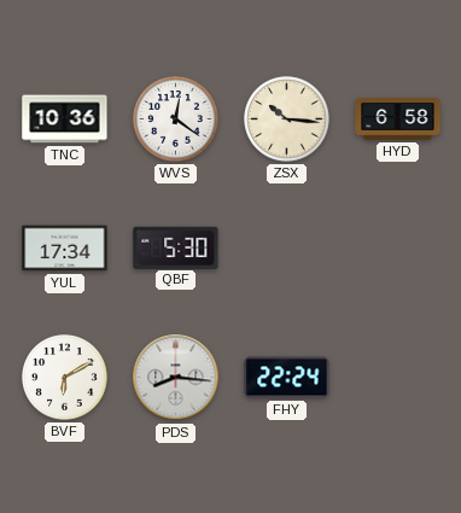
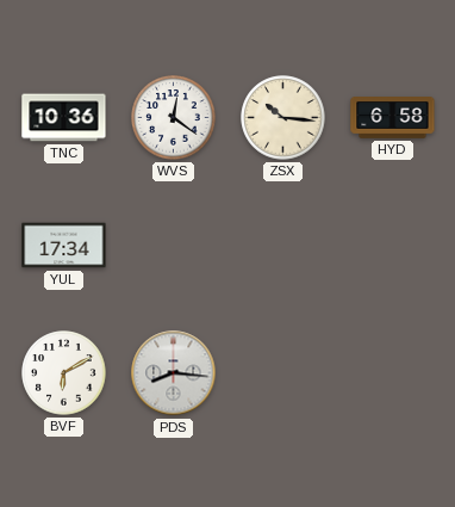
QBF: 5:30 -> none
FHY: 22:24 -> none
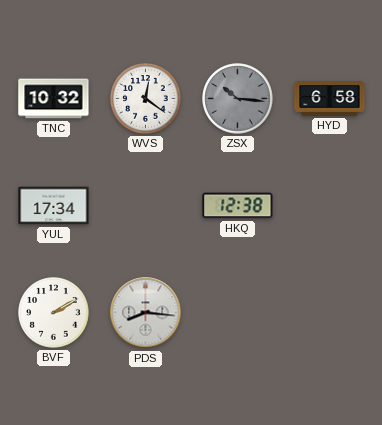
TNC: 10:36 -> 10:32
ZSX dial: cream -> grey
HKQ: none -> 12:38
BVF: 6:10 -> 2:10
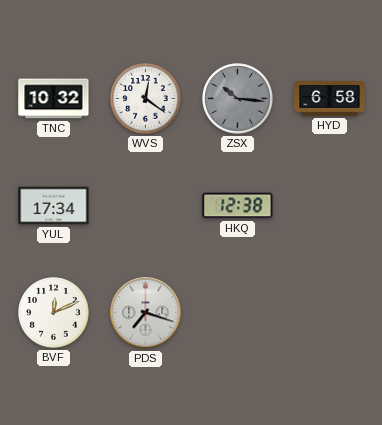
BVF: 2:10 -> 12:11
PDS: 8:16 -> 7:18
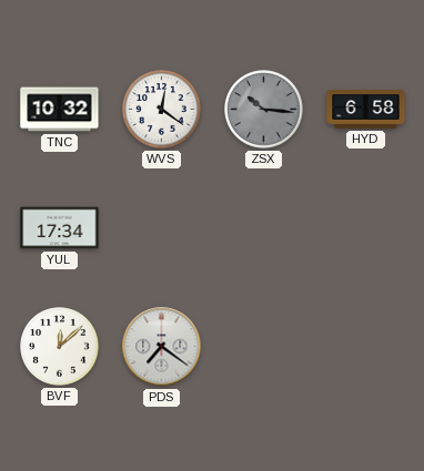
HKQ: 12:38 -> none
BVF: 12:11 -> 12:08
PDS: 7:18 -> 7:21
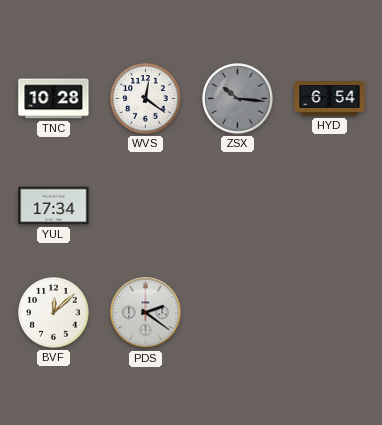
TNC: 10:32 -> 10:28
HYD: 6:58 -> 6:54
PDS: 7:21 -> 2:21
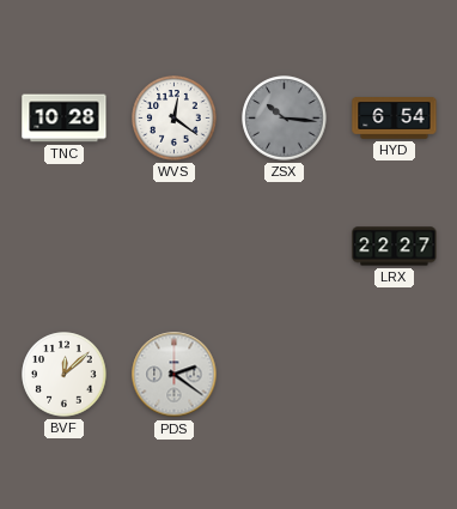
YUL: 17:34 -> none
LRX: none -> 22:27
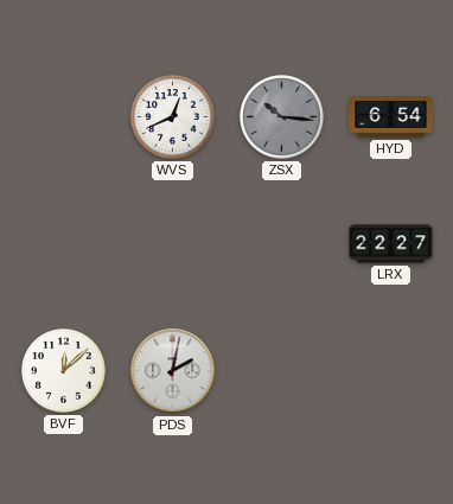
TNC: 10:28 -> none
WVS: 12:21 -> 12:41
PDS: 2:21 -> 2:02
